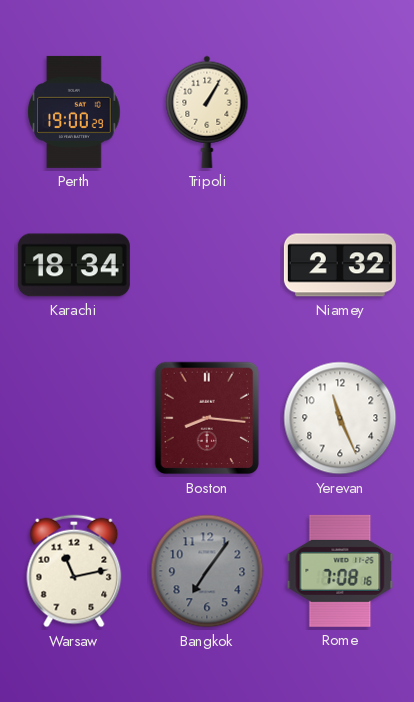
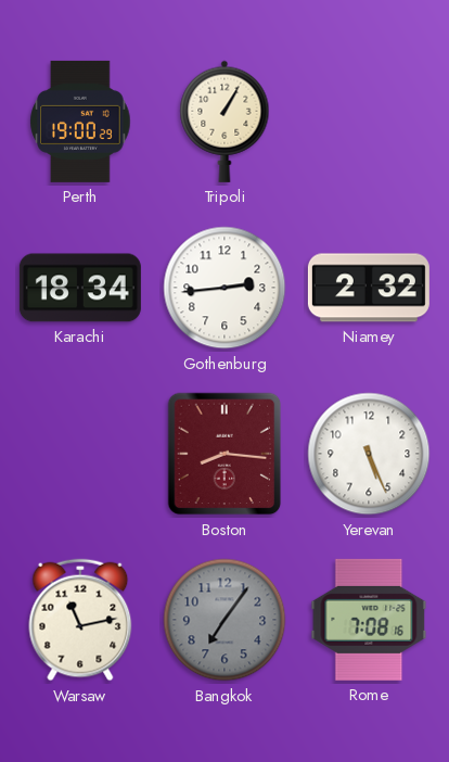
Gothenburg: none -> 2:44
Yerevan: 11:26 -> 5:26
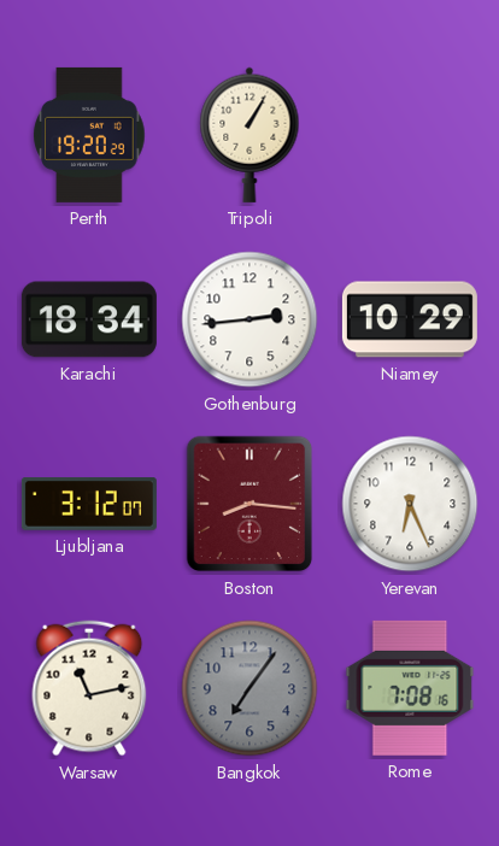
Perth: 19:00 -> 19:20
Niamey: 2:32 -> 10:29
Ljubljana: none -> 3:12
Yerevan: 5:26 -> 6:26
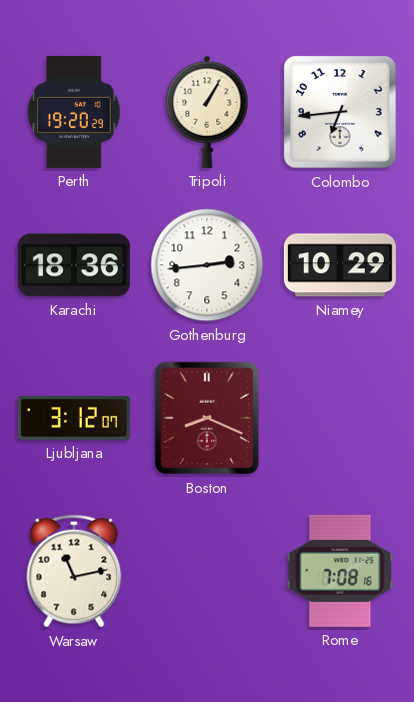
Colombo: none -> 6:44
Karachi: 18:34 -> 18:36
Boston: 8:16 -> 8:19
Yerevan: 6:26 -> none
Bangkok: 7:06 -> none
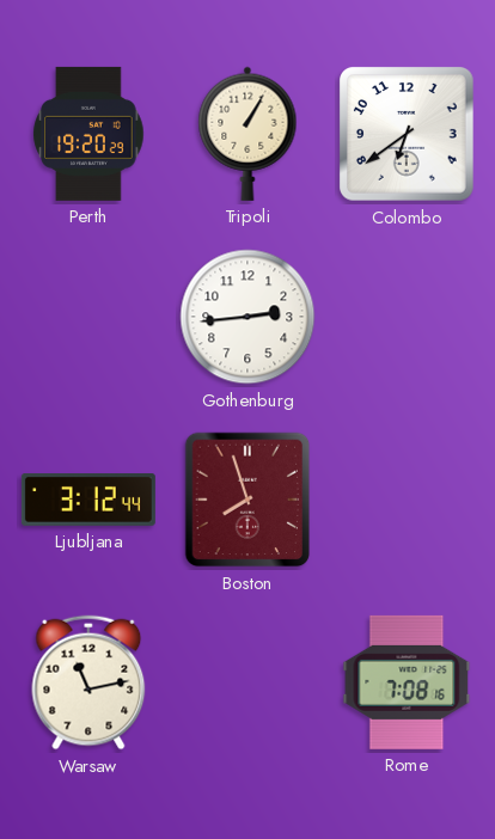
Colombo: 6:44 -> 6:39
Karachi: 18:36 -> none
Niamey: 10:29 -> none
Ljubljana: 3:12:07 -> 3:12:44
Boston: 8:19 -> 7:57
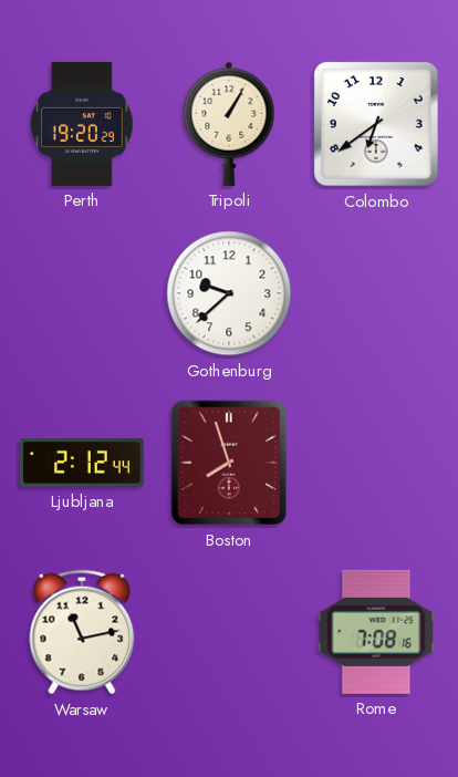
Gothenburg: 2:44 -> 9:38
Ljubljana: 3:12 -> 2:12
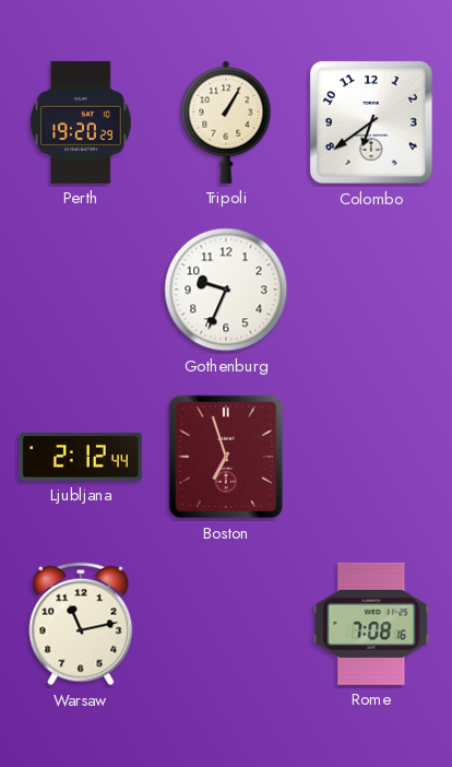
Gothenburg: 9:38 -> 9:34
Boston: 7:57 -> 6:57
